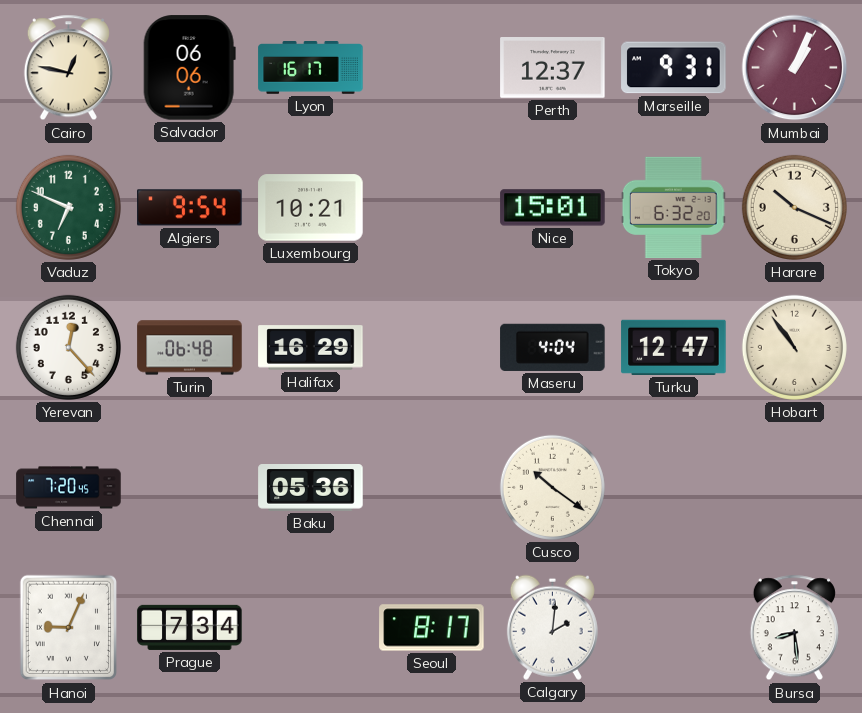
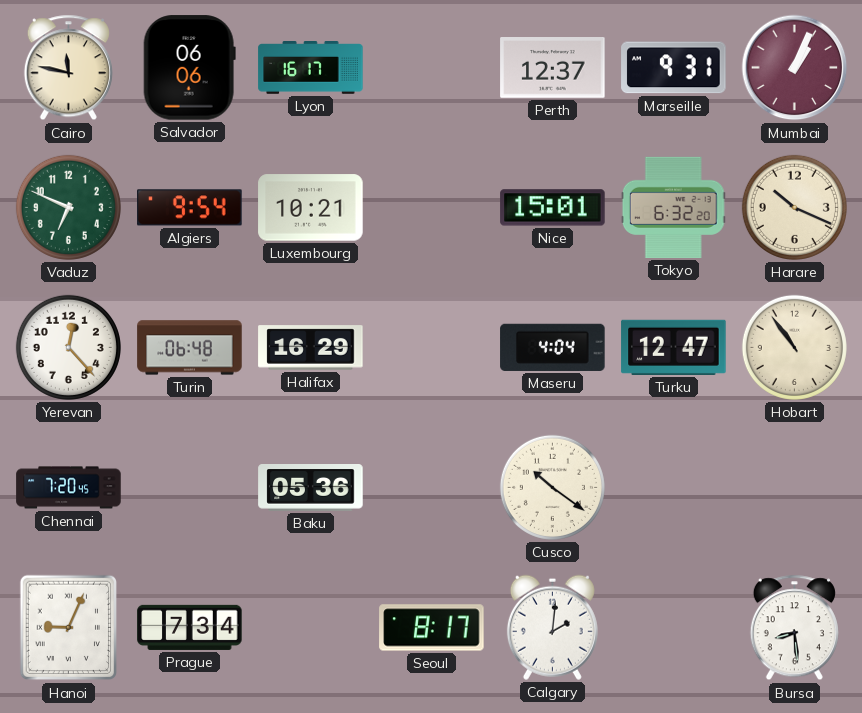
Cairo: 12:47 -> 11:47
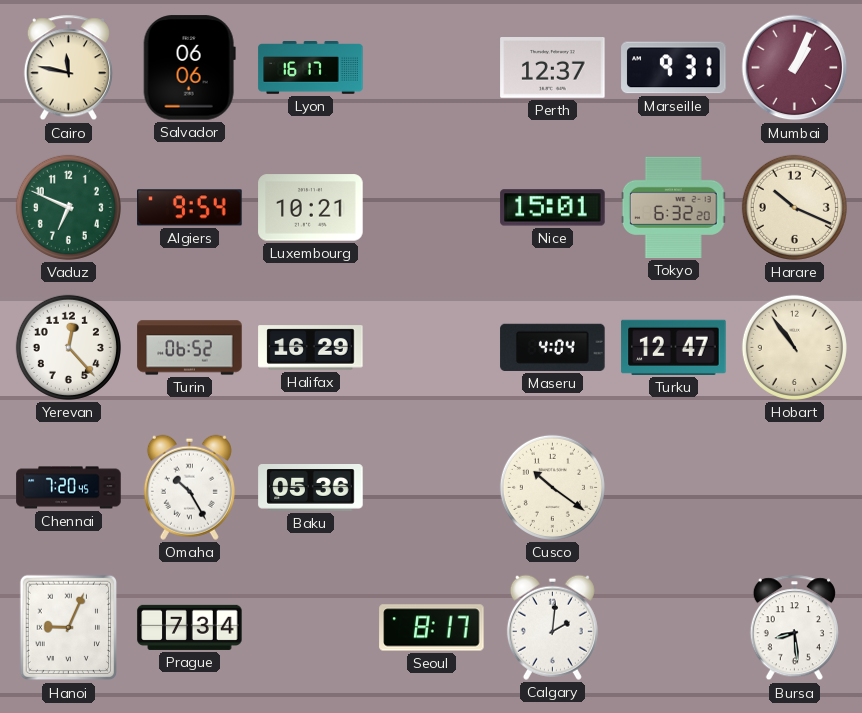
Turin: 06:48 -> 06:52
Omaha: none -> 10:25
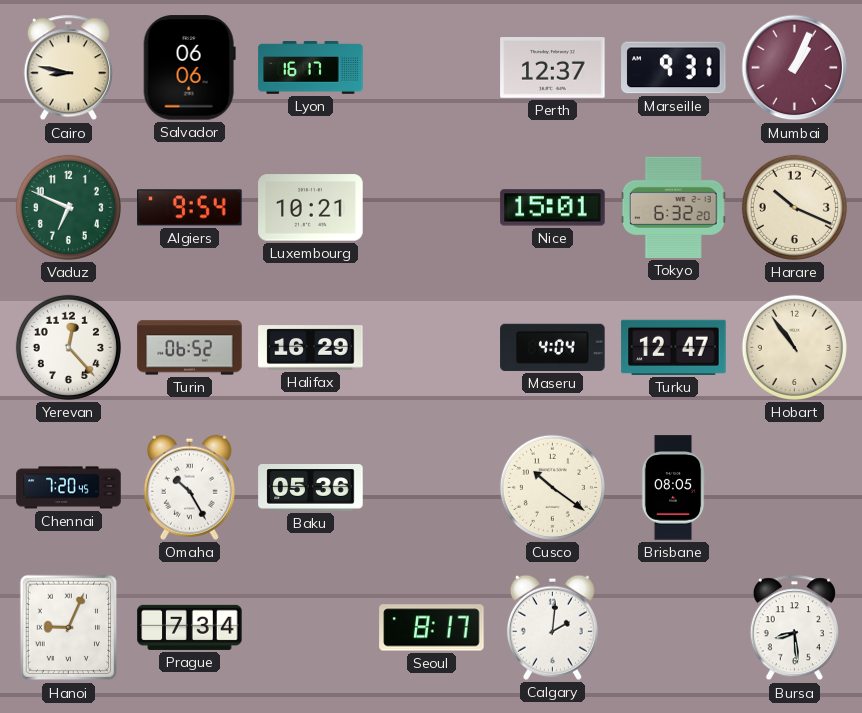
Cairo: 11:47 -> 8:47
Brisbane: none -> 08:05
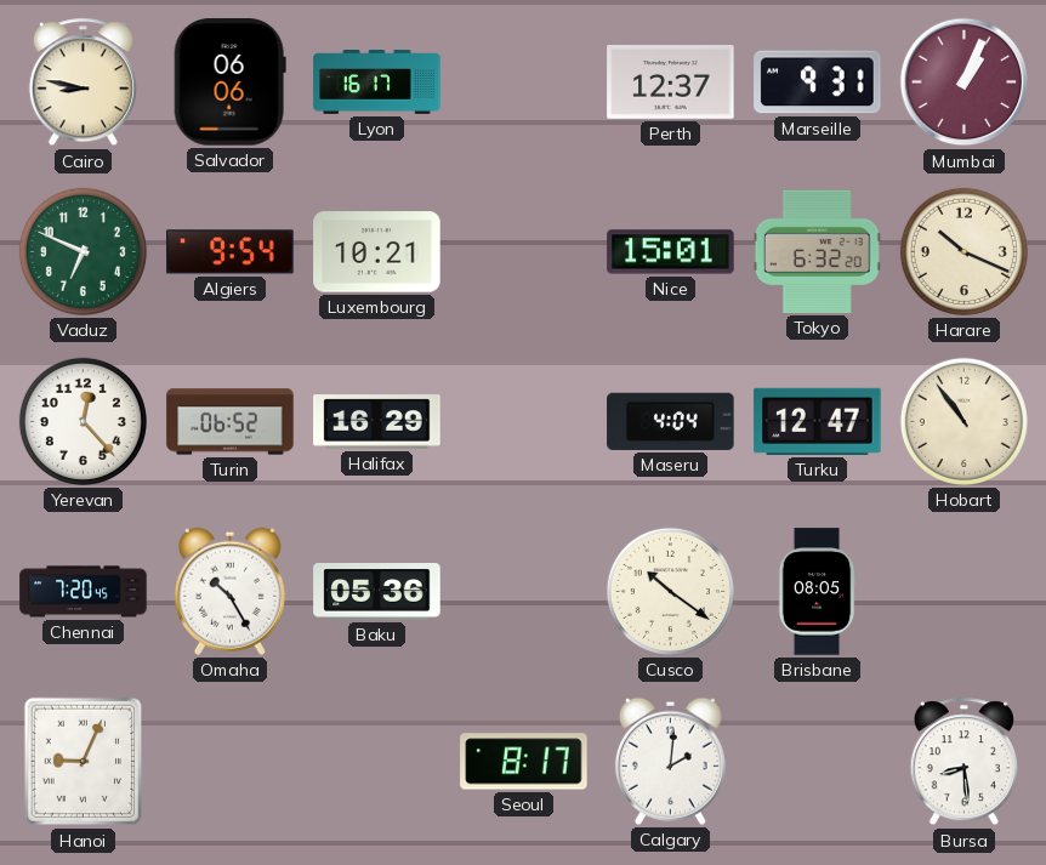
Prague: 7:34 -> none
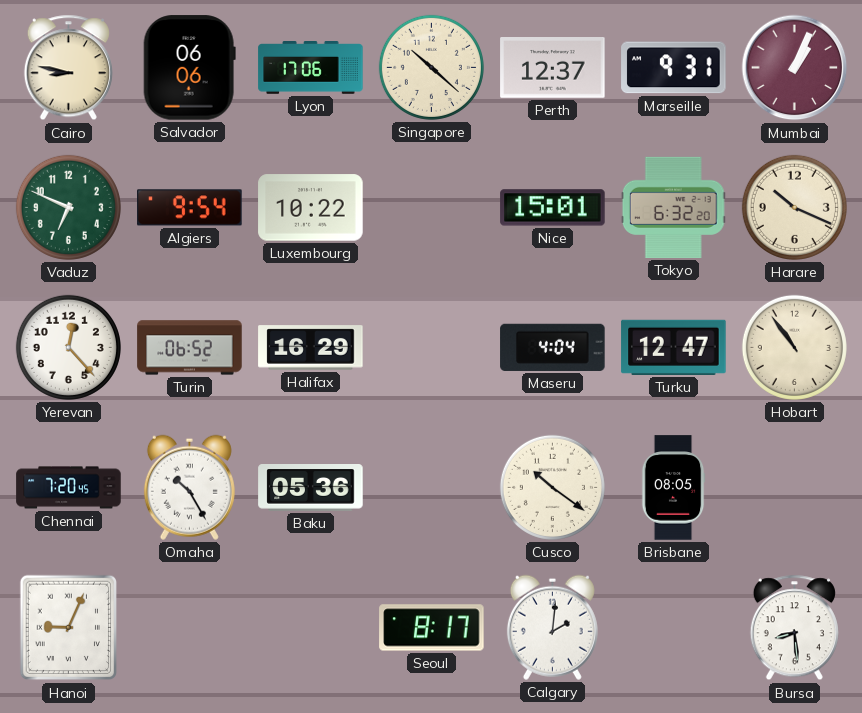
Lyon: 16:17 -> 17:06
Singapore: none -> 10:22
Luxembourg: 10:21 -> 10:22
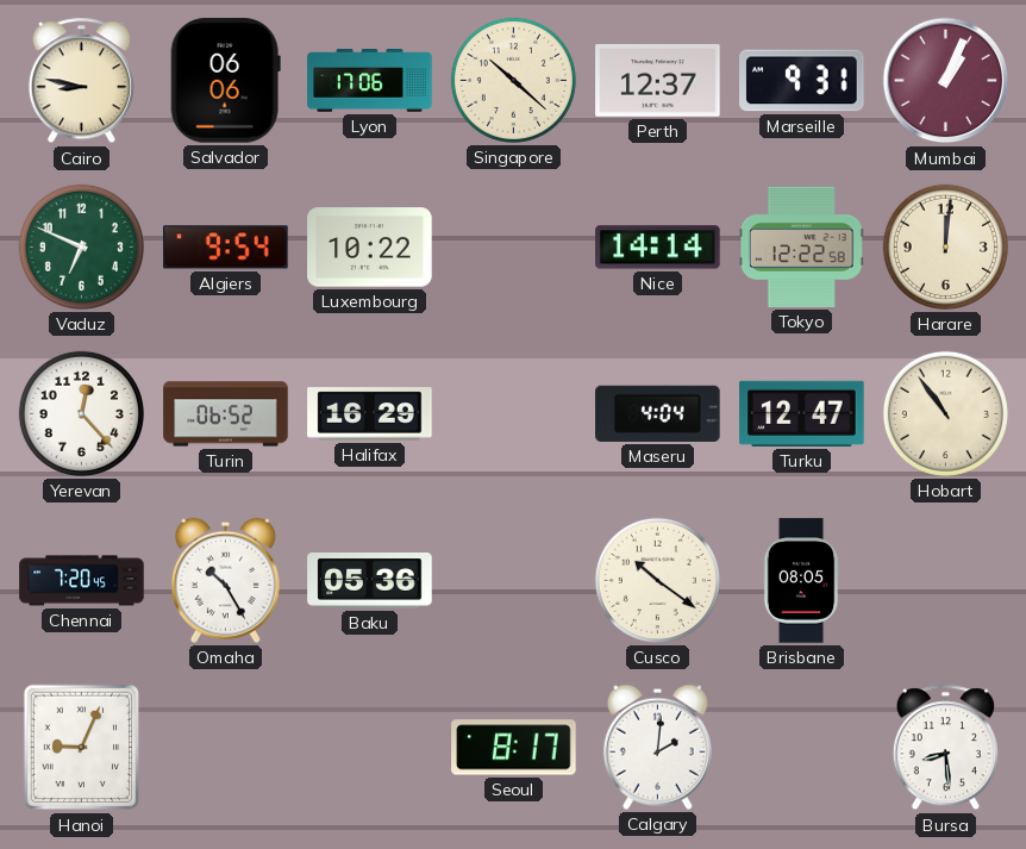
Nice: 15:01 -> 14:14
Tokyo: 6:32 -> 12:22
Harare: 10:19 -> 12:01
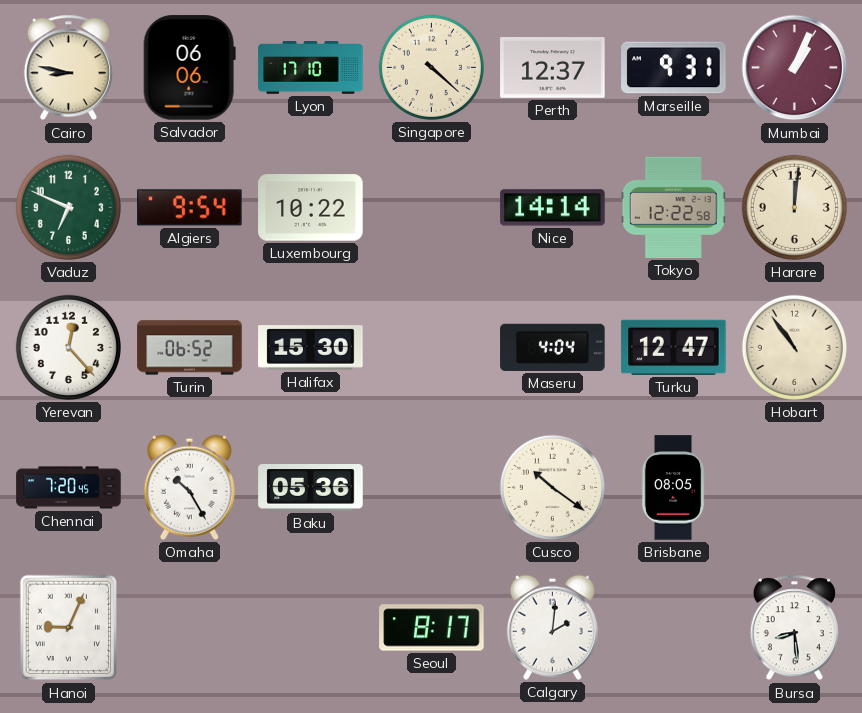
Lyon: 17:06 -> 17:10
Singapore: 10:22 -> 4:22
Halifax: 16:29 -> 15:30
